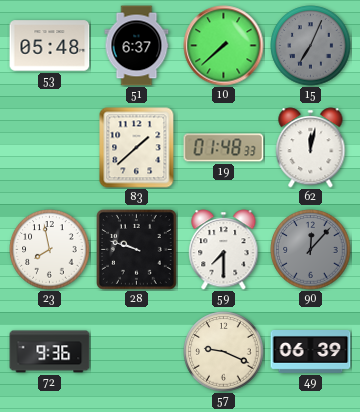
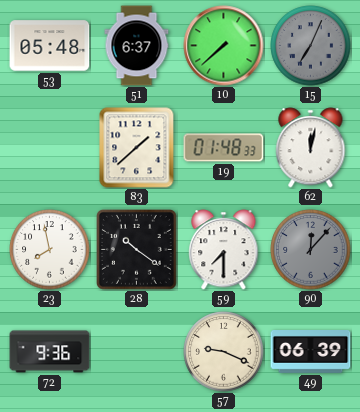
28: 9:48 -> 10:21
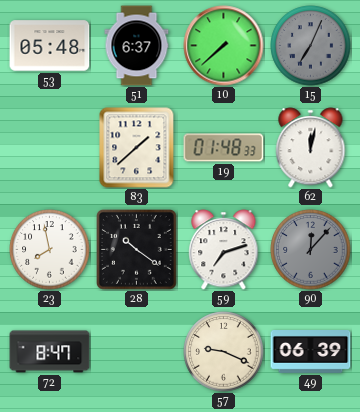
59: 7:30 -> 7:12
72: 9:36 -> 8:47
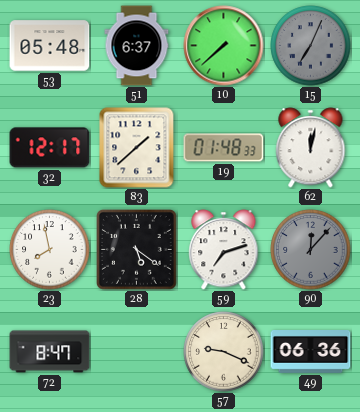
32: none -> 12:17
28: 10:21 -> 5:21
49: 06:39 -> 06:36
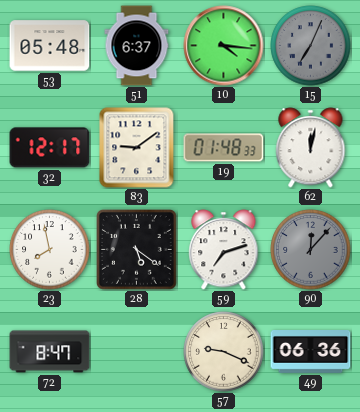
10: 7:38 -> 4:16
83: 1:38 -> 9:09
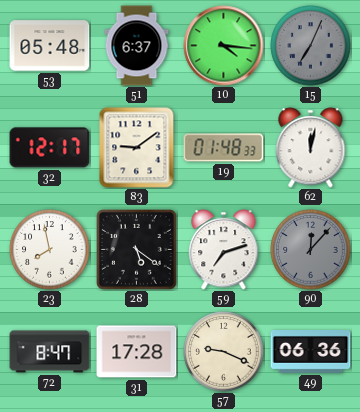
31: none -> 17:28
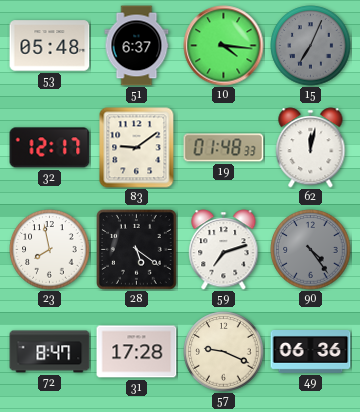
90: 12:07 -> 4:24
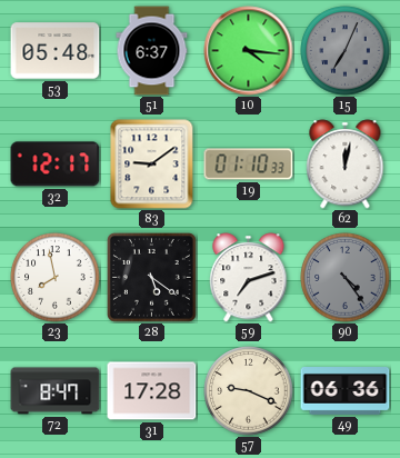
19: 01:48 -> 01:10
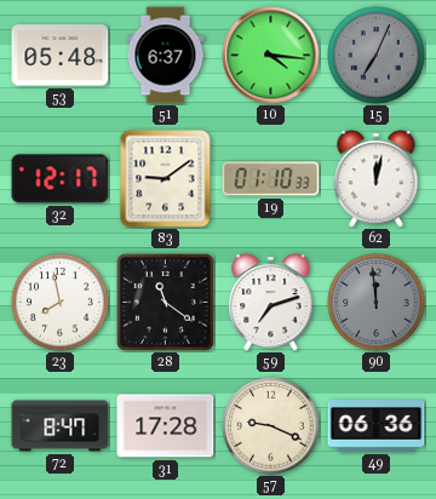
28: 5:21 -> 11:21
90: 4:24 -> 11:59
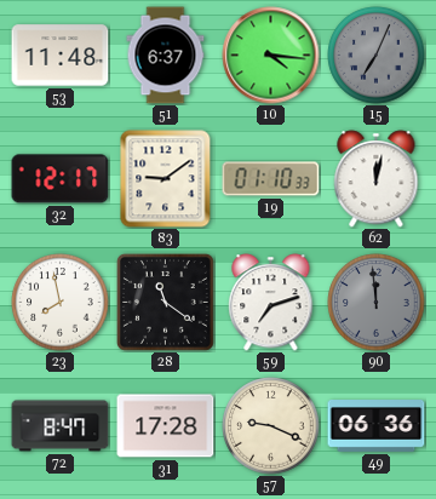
53: 05:48 -> 11:48
